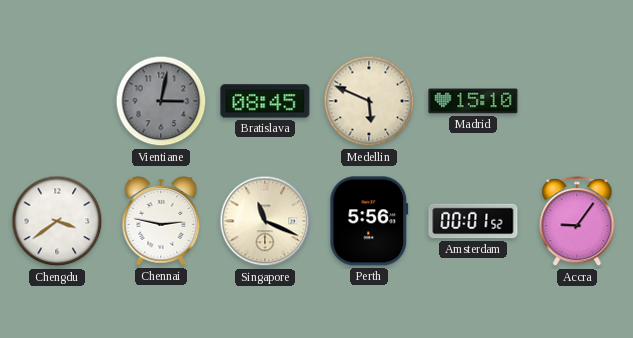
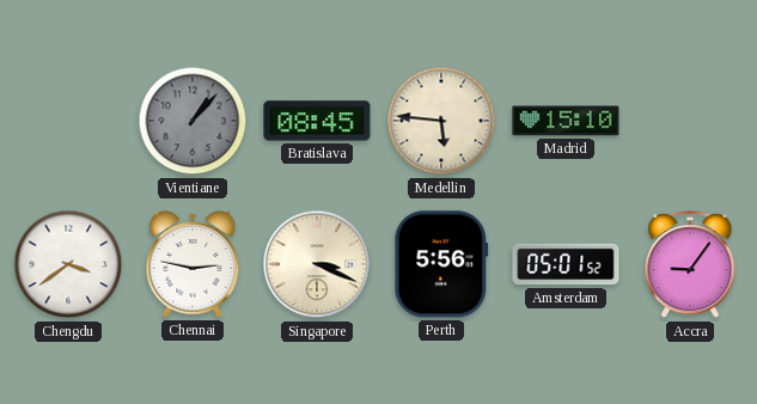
Vientiane: 3:02 -> 1:07
Medellin: 5:49 -> 5:46
Singapore: 11:19 -> 3:19
Amsterdam: 00:01 -> 05:01
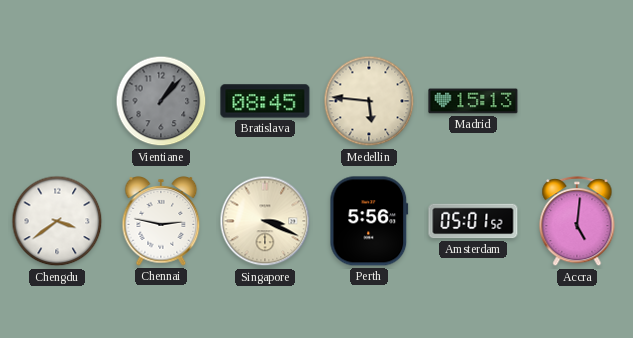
Madrid: 15:10 -> 15:13
Accra: 9:06 -> 5:01
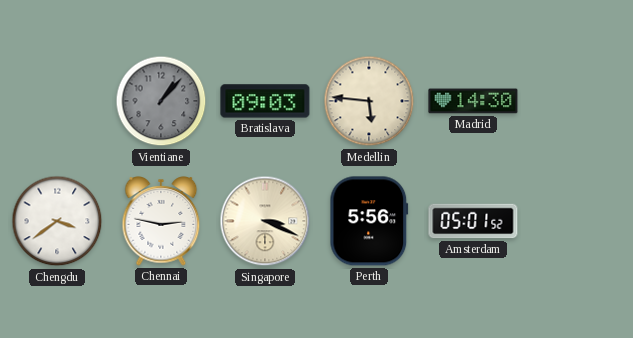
Bratislava: 08:45 -> 09:03
Madrid: 15:13 -> 14:30
Accra: 5:01 -> none
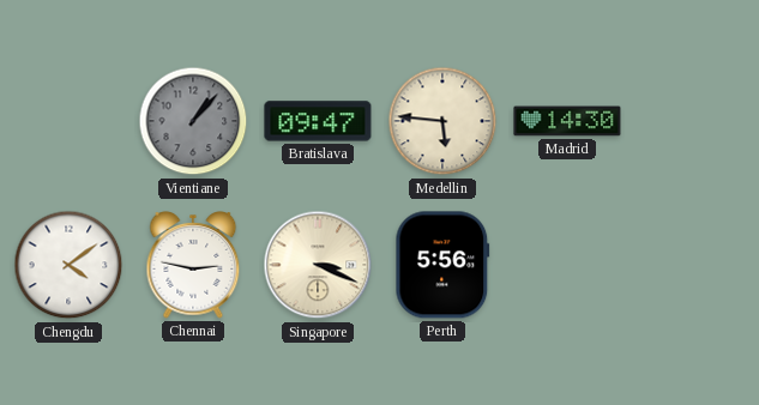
Bratislava: 09:03 -> 09:47
Chengdu: 3:39 -> 4:09
Amsterdam: 05:01 -> none
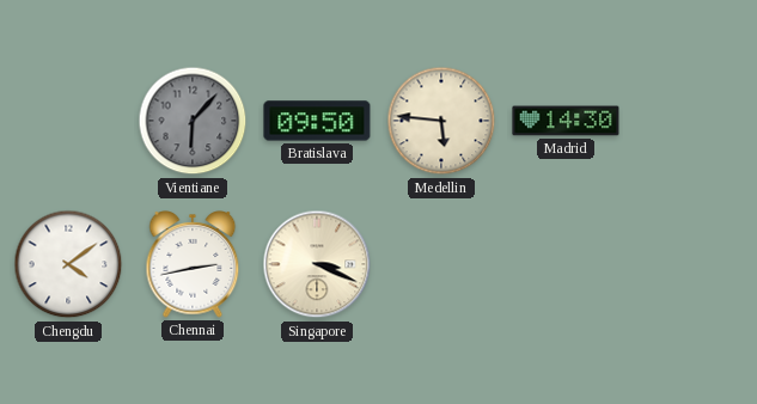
Vientiane: 1:07 -> 6:07
Bratislava: 09:47 -> 09:50
Chennai: 2:47 -> 2:43
Perth: 5:56 -> none
